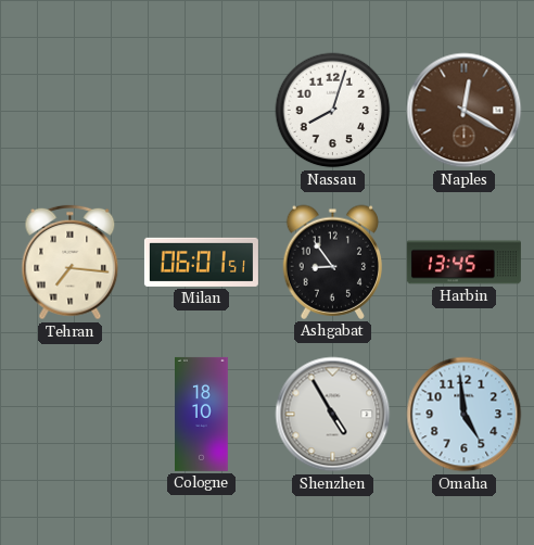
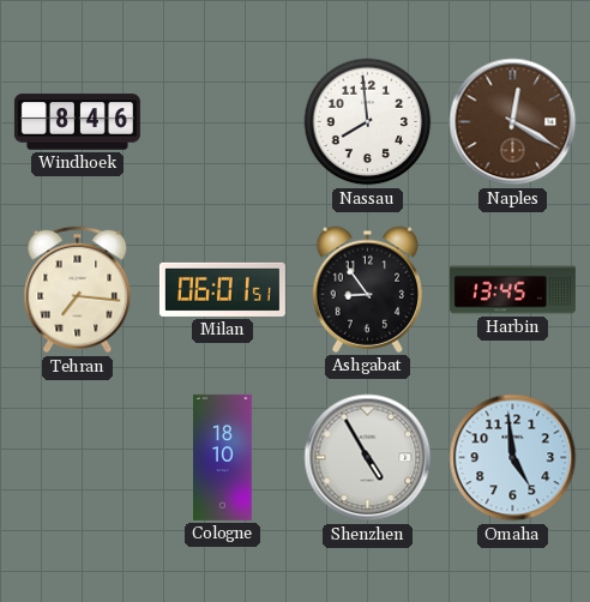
Windhoek: none -> 8:46
Nassau: 8:03 -> 7:59
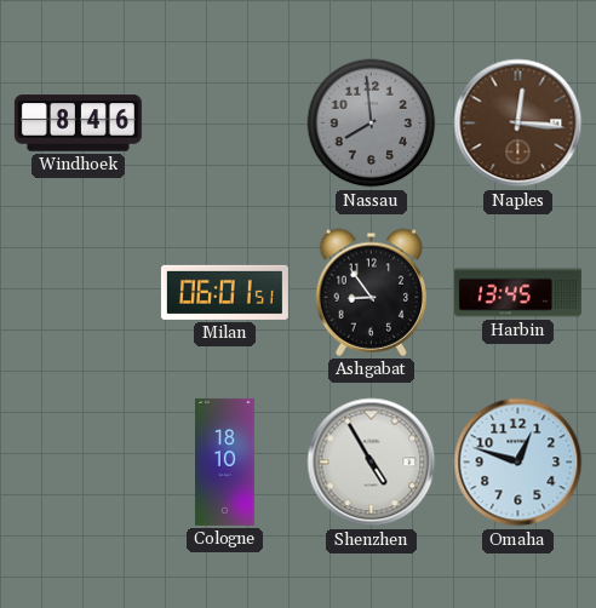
Nassau dial: white -> grey
Naples: 12:20 -> 12:16
Tehran: 7:16 -> none
Omaha: 4:59 -> 12:48
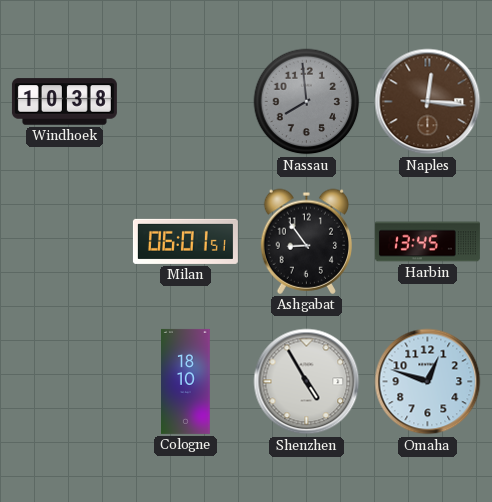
Windhoek: 8:46 -> 10:38
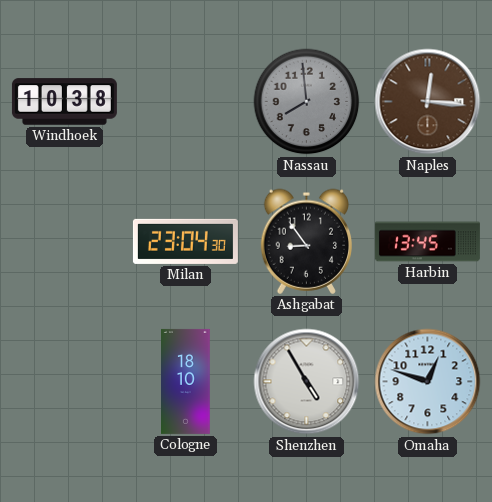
Milan: 06:01 -> 23:04
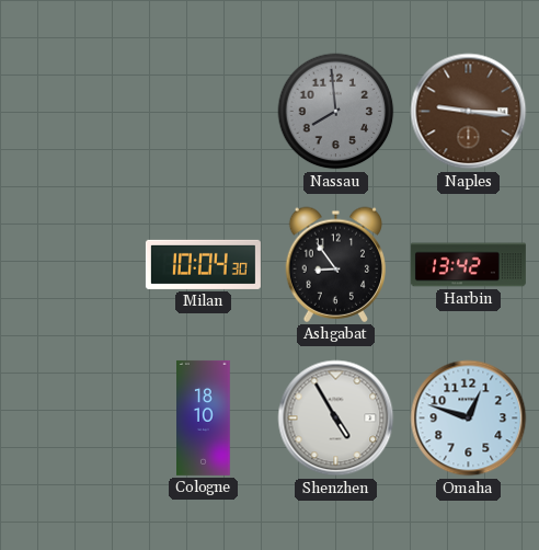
Windhoek: 10:38 -> none
Naples: 12:16 -> 9:16
Milan: 23:04 -> 10:04
Harbin: 13:45 -> 13:42
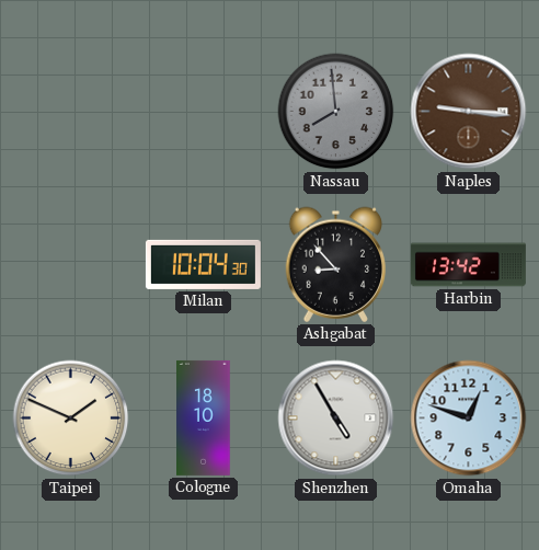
Ashgabat: 8:54 -> 8:53
Taipei: none -> 1:49
